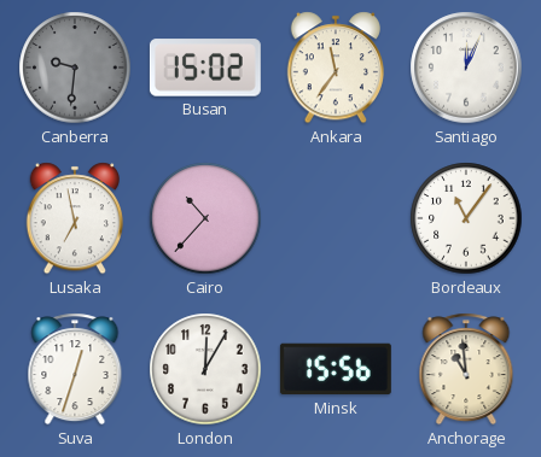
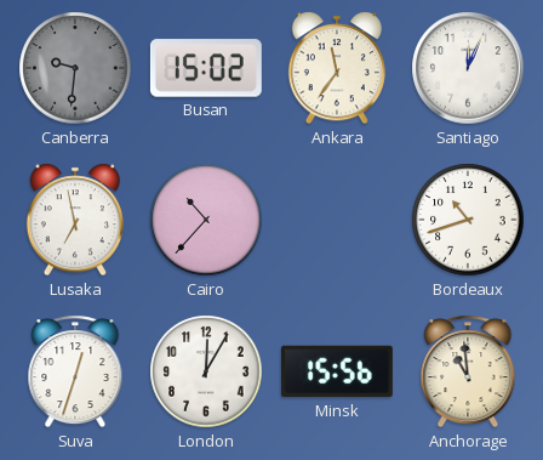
Bordeaux: 11:06 -> 10:42
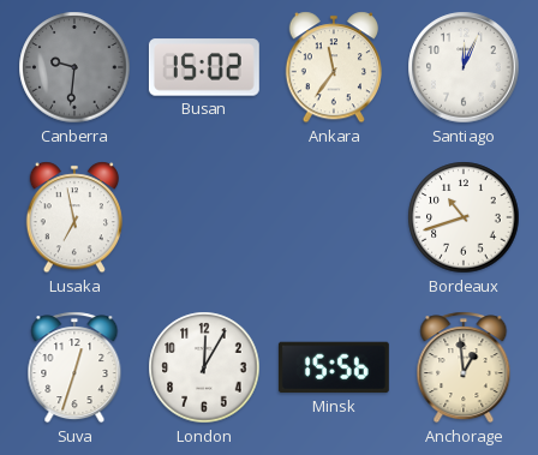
Cairo: 10:37 -> none
Anchorage: 10:59 -> 12:59
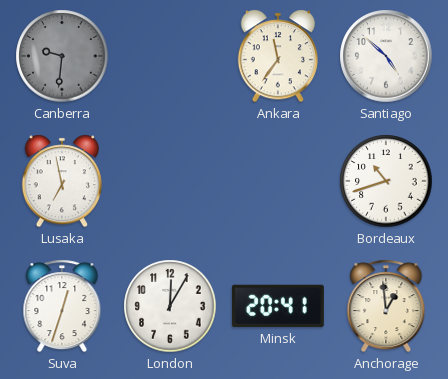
Busan: 15:02 -> none
Santiago: 12:04 -> 4:52
Minsk: 15:56 -> 20:41
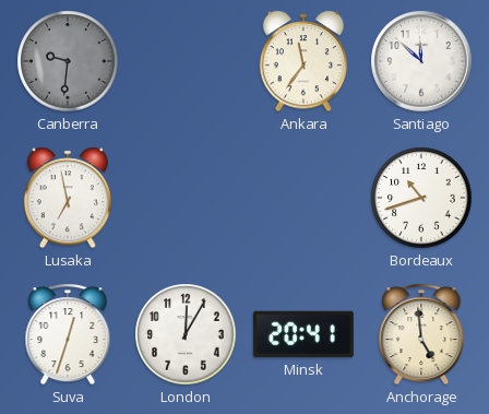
Santiago: 4:52 -> 11:52
Anchorage: 12:59 -> 4:59
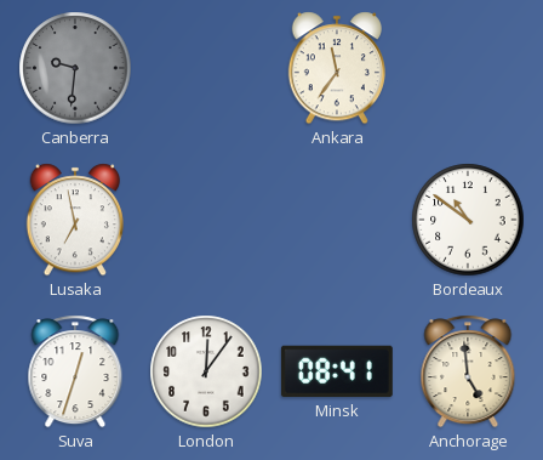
Santiago: 11:52 -> none
Bordeaux: 10:42 -> 10:51
London: 12:05 -> 12:06
Minsk: 20:41 -> 08:41
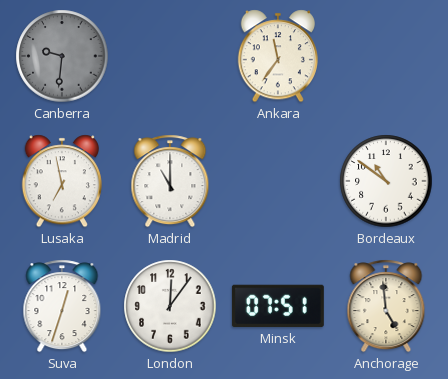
Madrid: none -> 11:00
Minsk: 08:41 -> 07:51
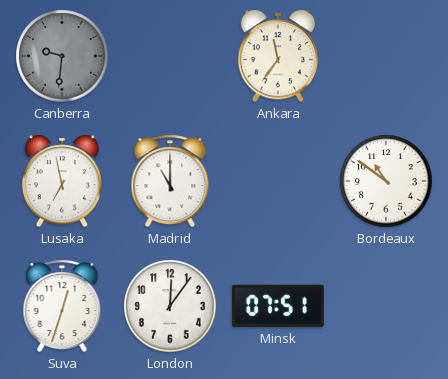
Anchorage: 4:59 -> none
